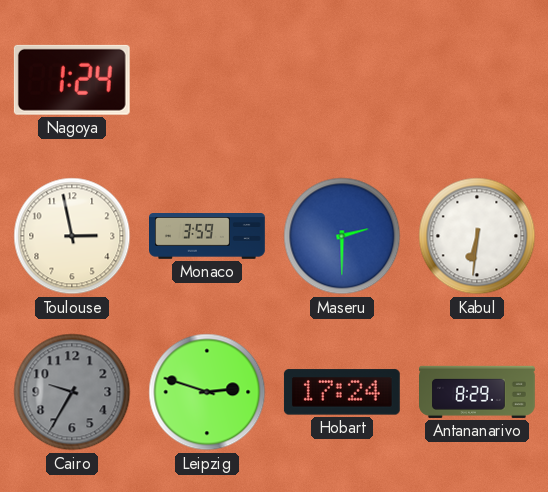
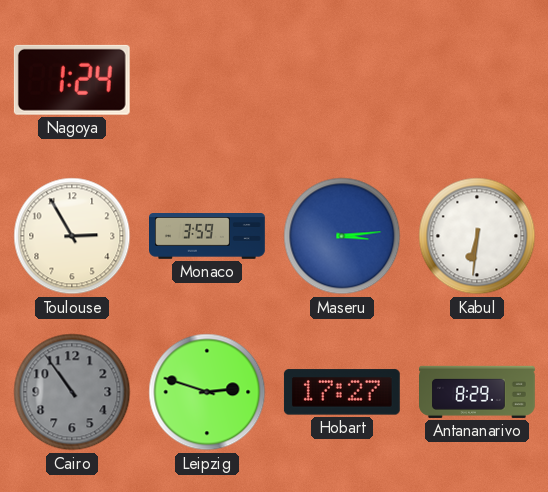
Toulouse: 2:58 -> 2:55
Maseru: 2:30 -> 3:14
Cairo: 9:35 -> 10:54
Hobart: 17:24 -> 17:27
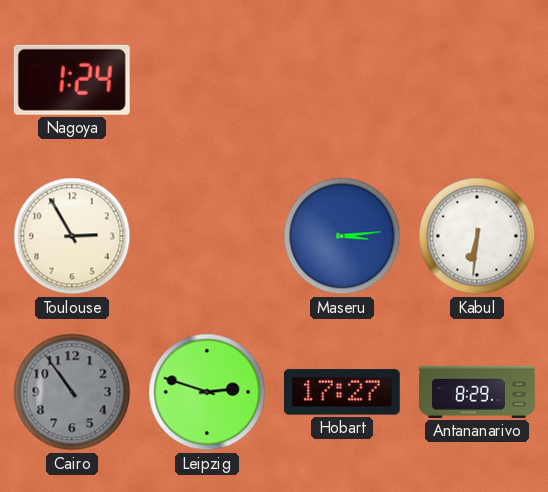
Monaco: 3:59 -> none
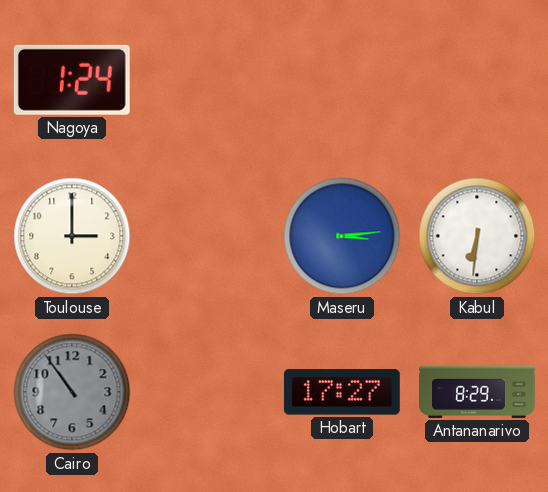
Toulouse: 2:55 -> 3:00
Leipzig: 2:48 -> none
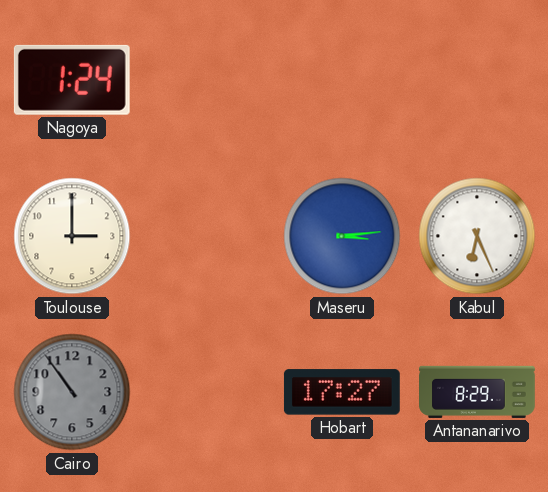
Kabul: 6:31 -> 6:26
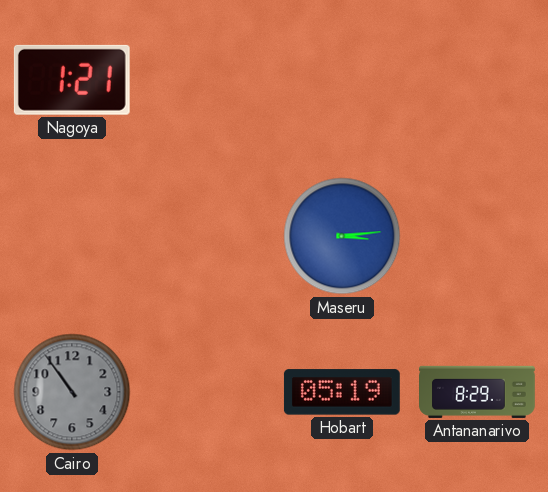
Nagoya: 1:24 -> 1:21
Toulouse: 3:00 -> none
Kabul: 6:26 -> none
Hobart: 17:27 -> 05:19
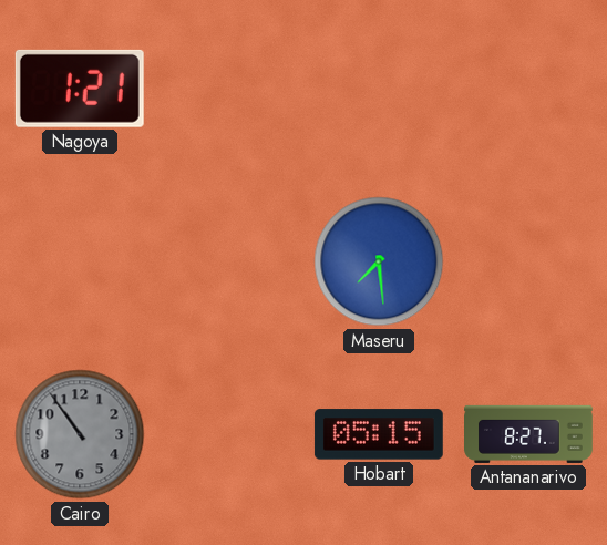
Maseru: 3:14 -> 7:29
Hobart: 05:19 -> 05:15
Antananarivo: 8:29 -> 8:27
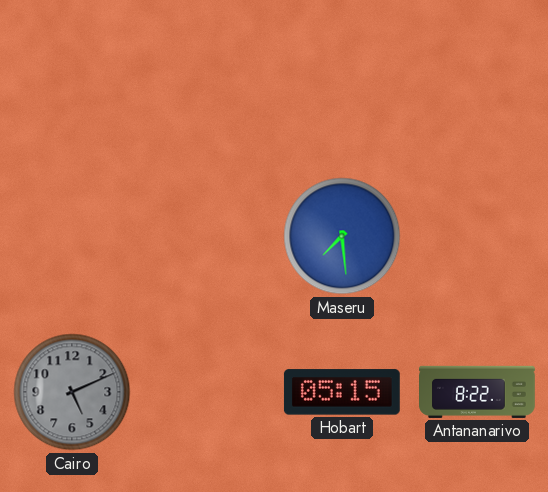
Nagoya: 1:21 -> none
Cairo: 10:54 -> 5:11
Antananarivo: 8:27 -> 8:22
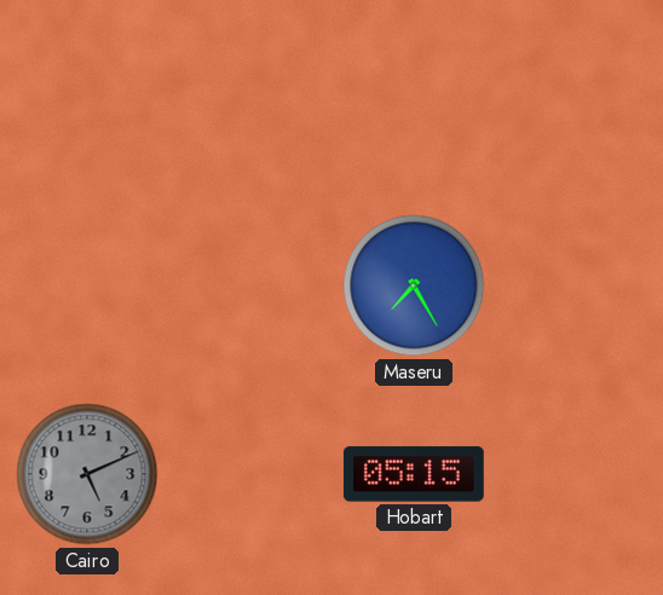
Maseru: 7:29 -> 7:25
Antananarivo: 8:22 -> none
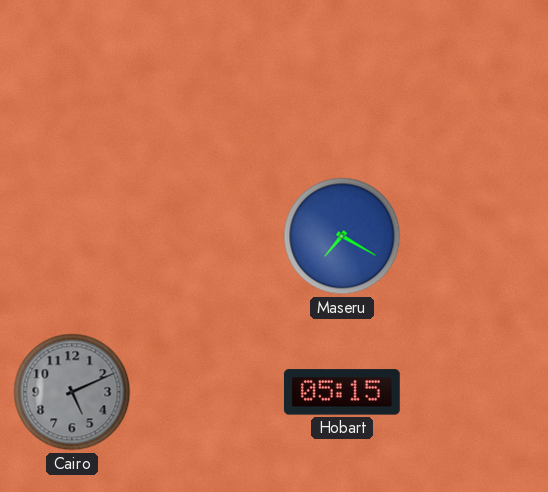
Maseru: 7:25 -> 7:20
